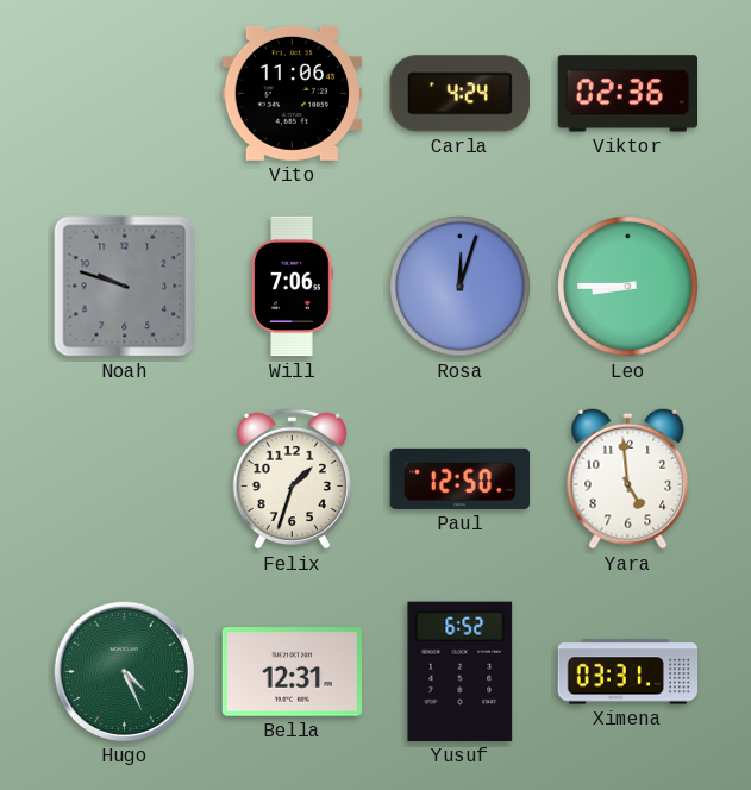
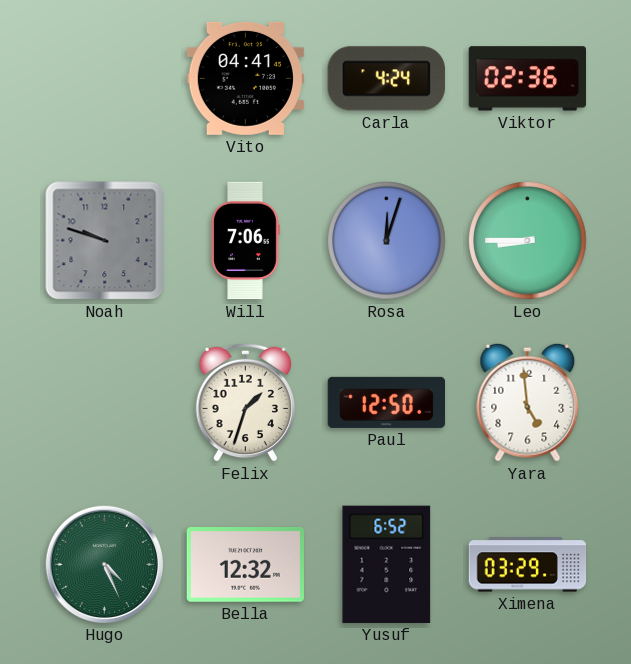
Vito: 11:06 -> 04:41
Bella: 12:31 -> 12:32
Ximena: 03:31 -> 03:29
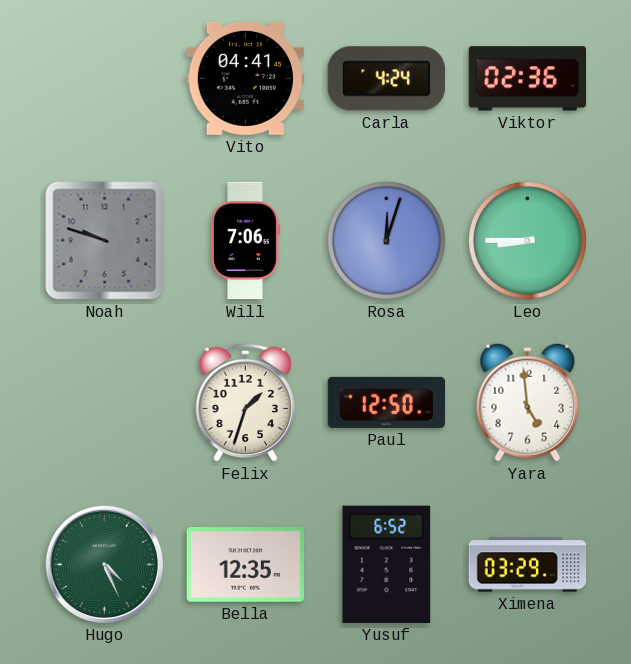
Bella: 12:32 -> 12:35
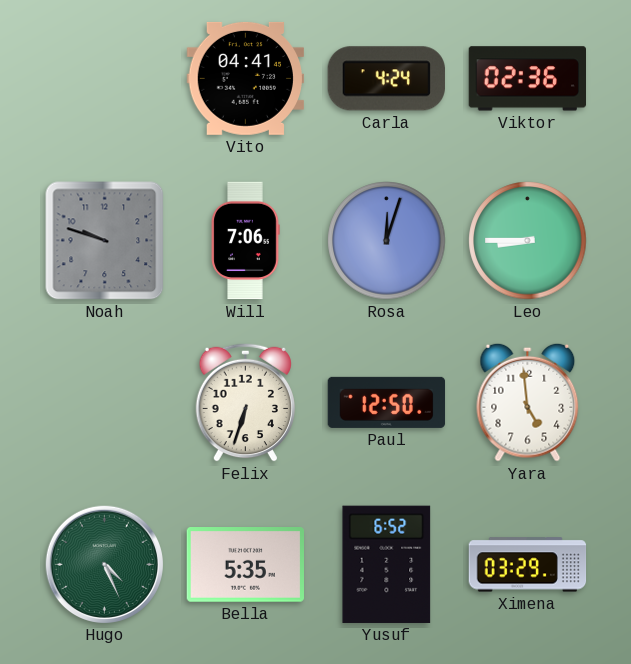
Felix: 1:33 -> 6:33
Bella: 12:35 -> 5:35
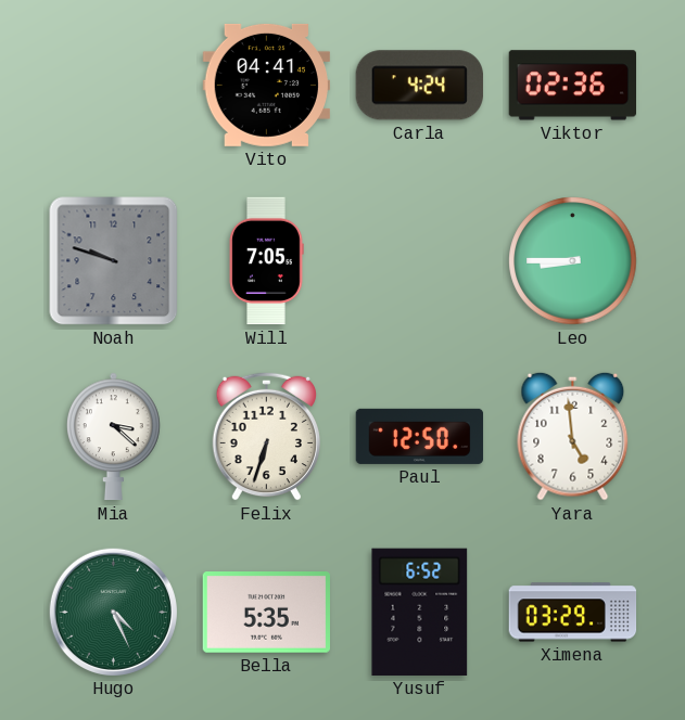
Will: 7:06 -> 7:05
Rosa: 12:03 -> none
Mia: none -> 3:22
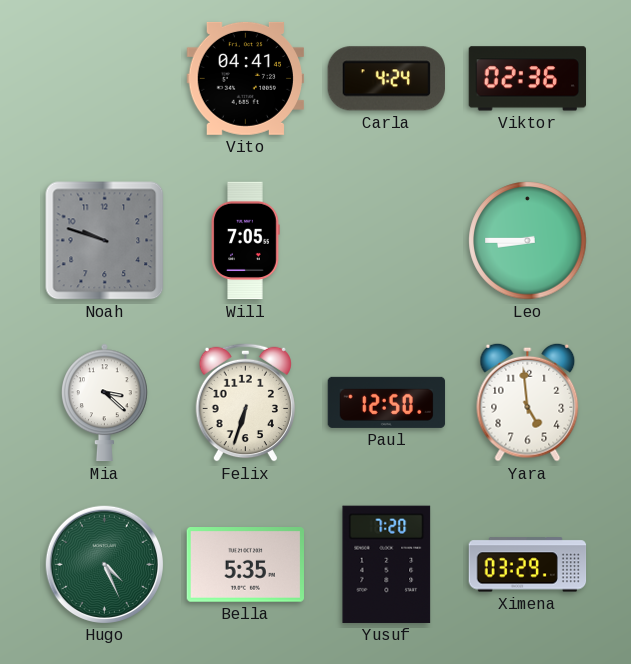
Yusuf: 6:52 -> 7:20
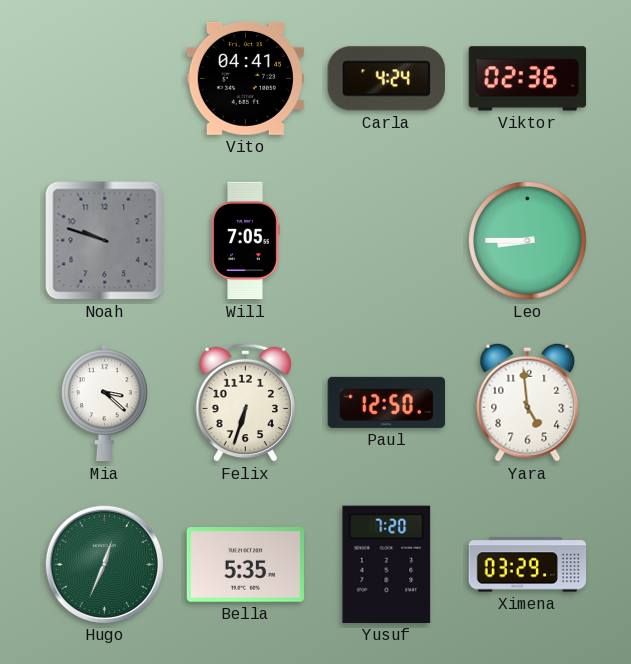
Hugo: 4:26 -> 12:34
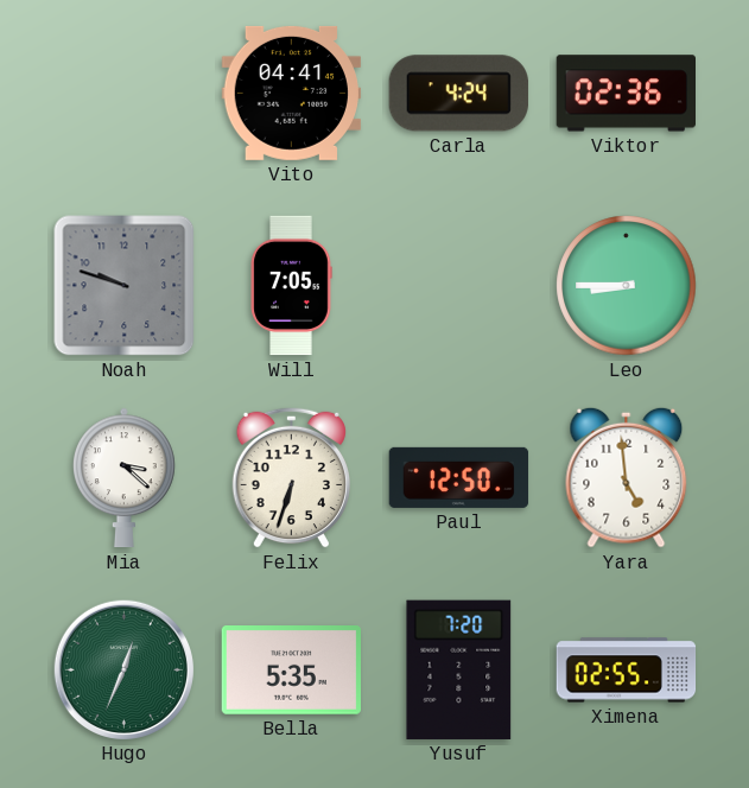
Ximena: 03:29 -> 02:55
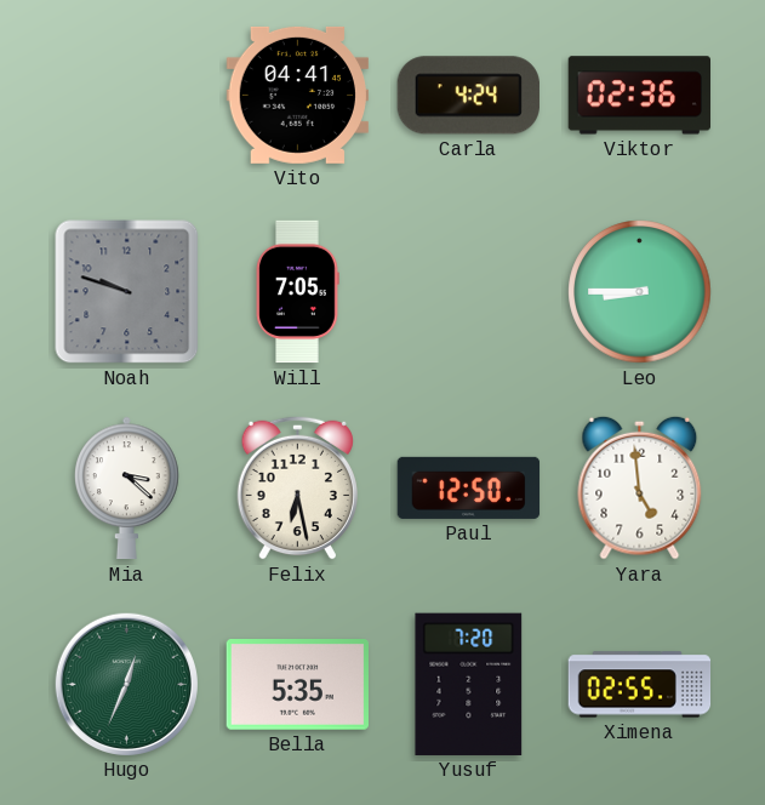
Felix: 6:33 -> 6:28
